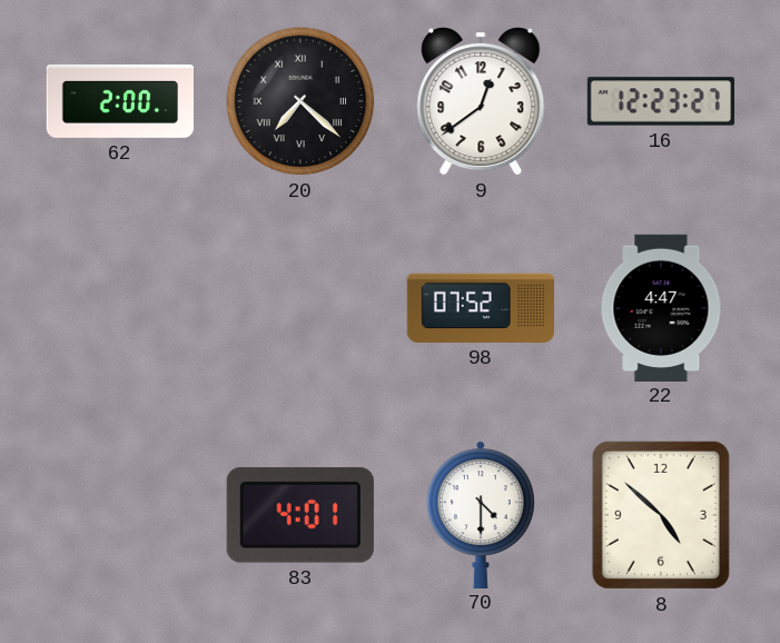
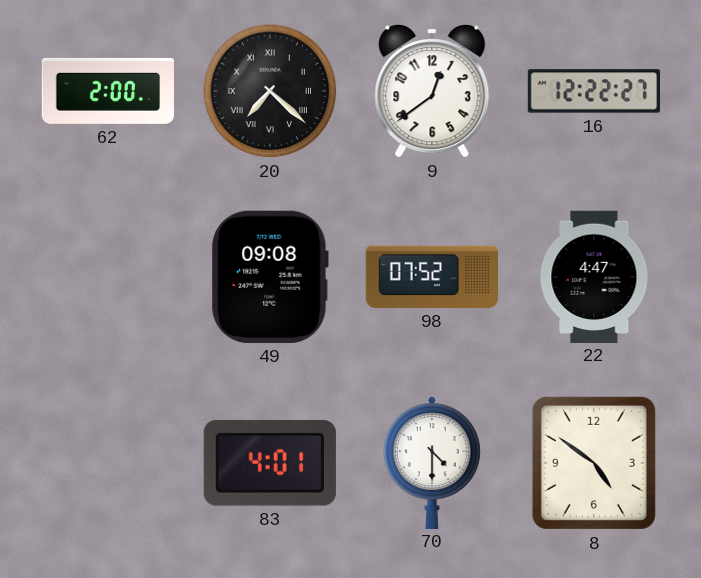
16: 12:23 -> 12:22
49: none -> 09:08
8: 4:52 -> 4:51
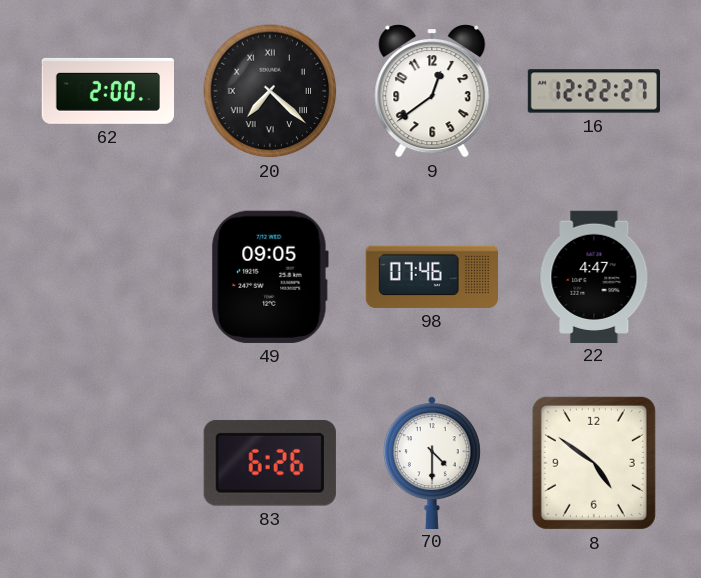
49: 09:08 -> 09:05
98: 07:52 -> 07:46
83: 4:01 -> 6:26
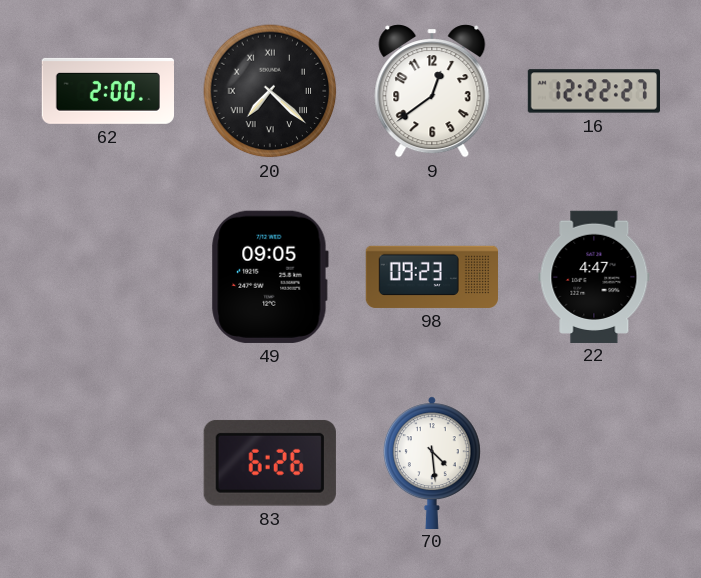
98: 07:46 -> 09:23
70: 4:30 -> 4:29
8: 4:51 -> none
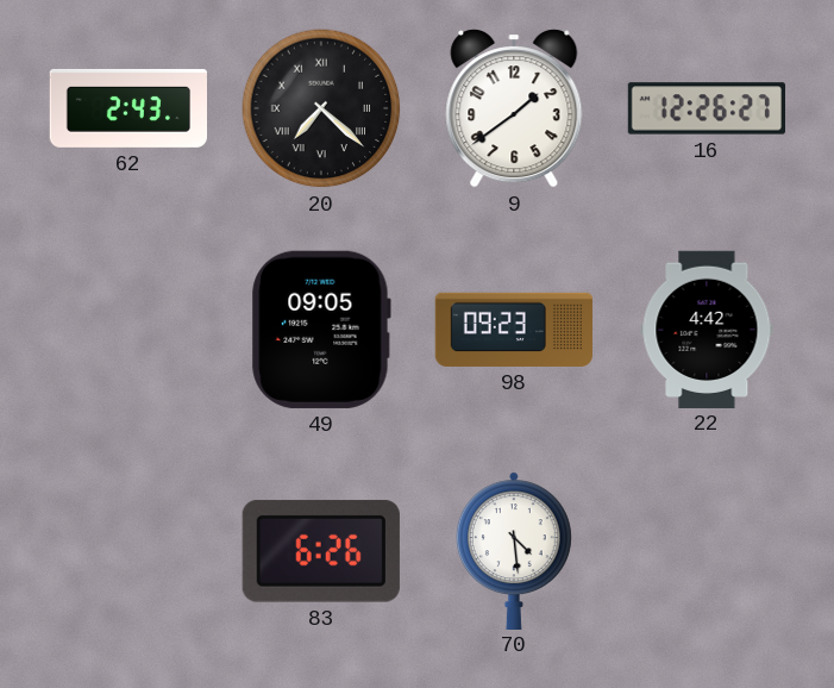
62: 2:00 -> 2:43
9: 12:39 -> 1:39
16: 12:22 -> 12:26
22: 4:47 -> 4:42
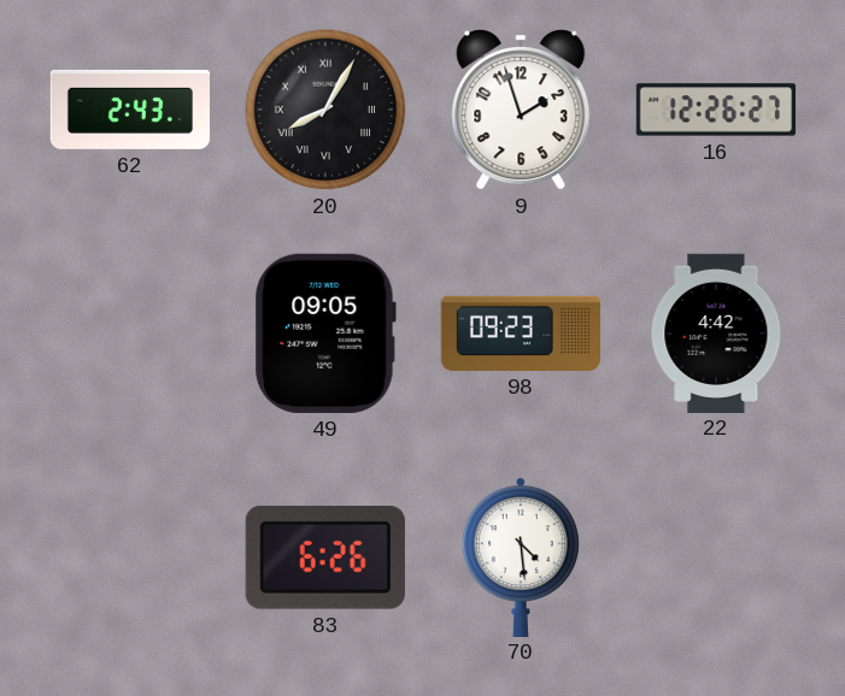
20: 7:22 -> 8:05
9: 1:39 -> 1:57
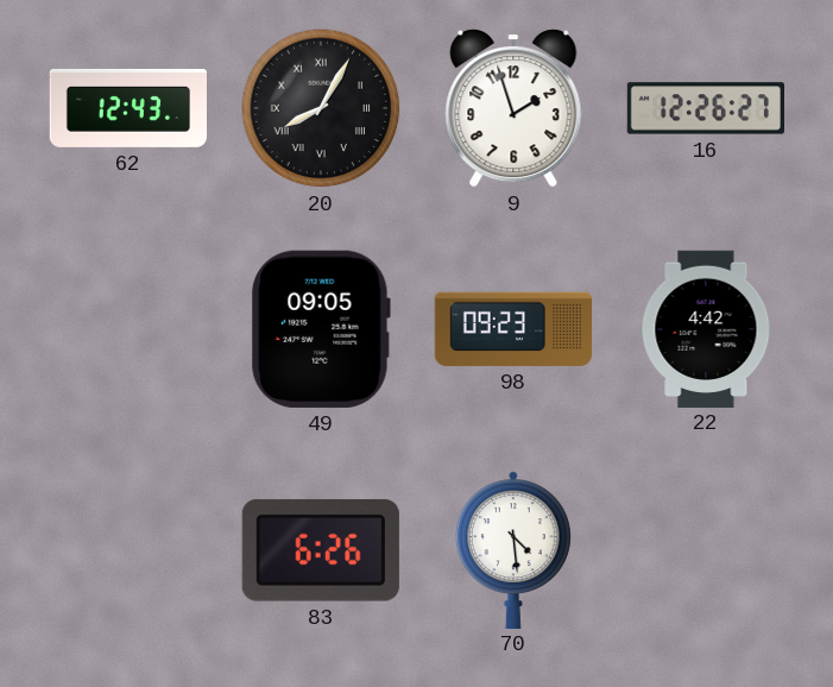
62: 2:43 -> 12:43
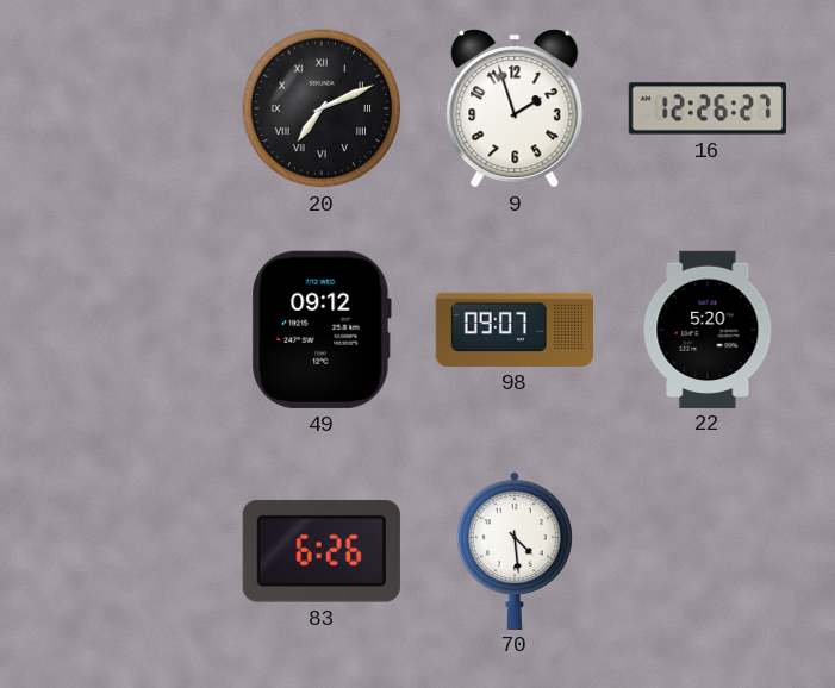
62: 12:43 -> none
20: 8:05 -> 7:11
49: 09:05 -> 09:12
98: 09:23 -> 09:07
22: 4:42 -> 5:20
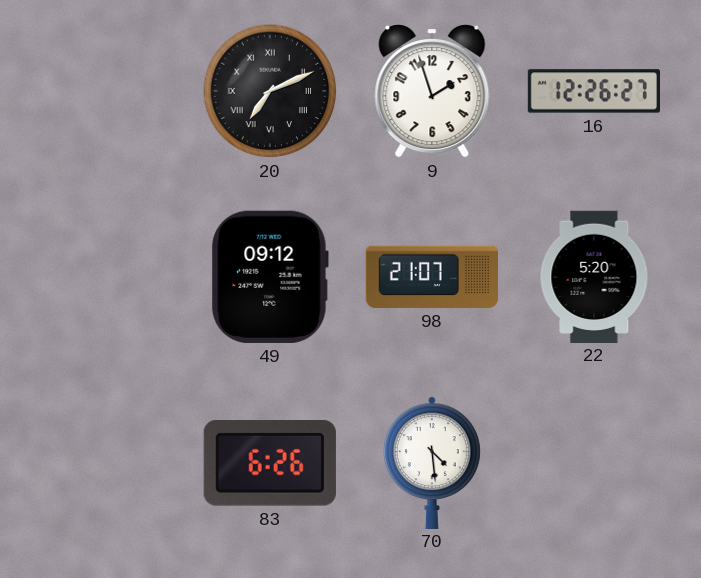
98: 09:07 -> 21:07
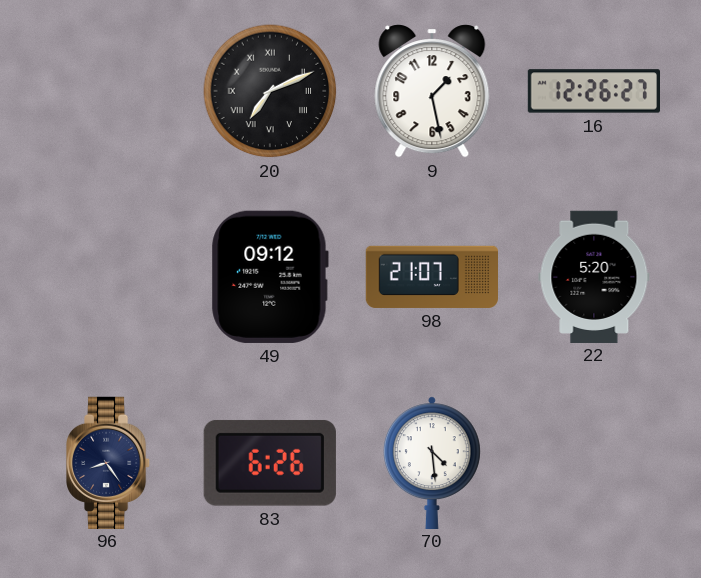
9: 1:57 -> 1:28
96: none -> 8:24
